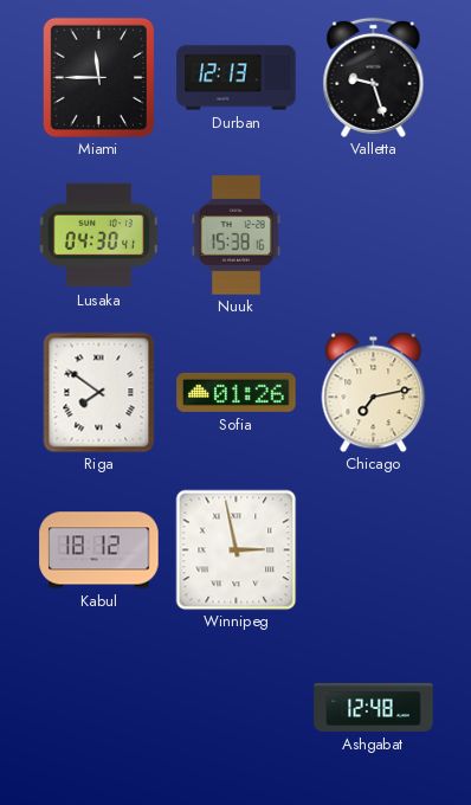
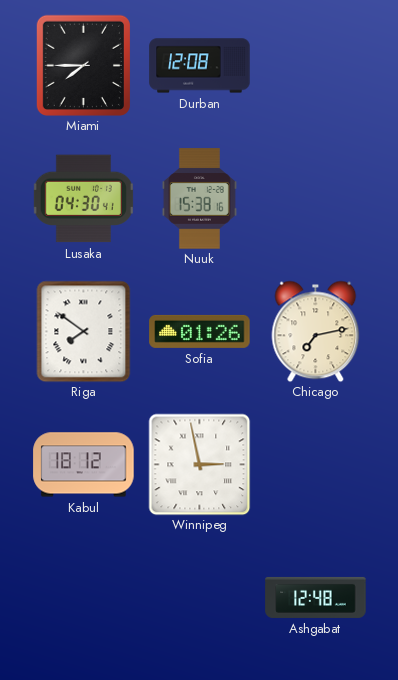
Miami: 11:45 -> 7:45
Durban: 12:13 -> 12:08
Valletta: 9:27 -> none
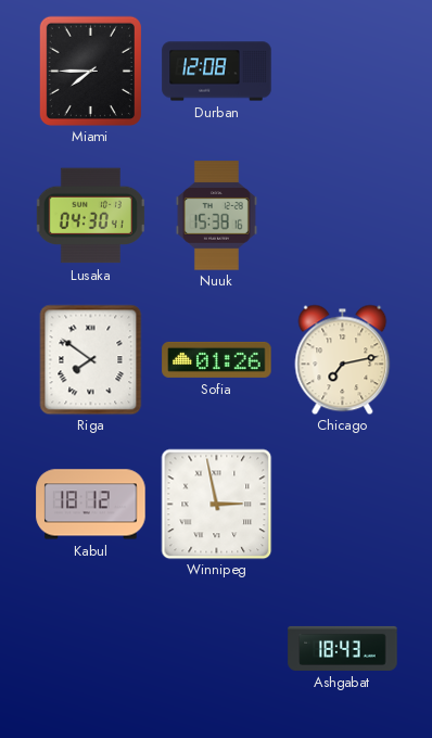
Ashgabat: 12:48 -> 18:43
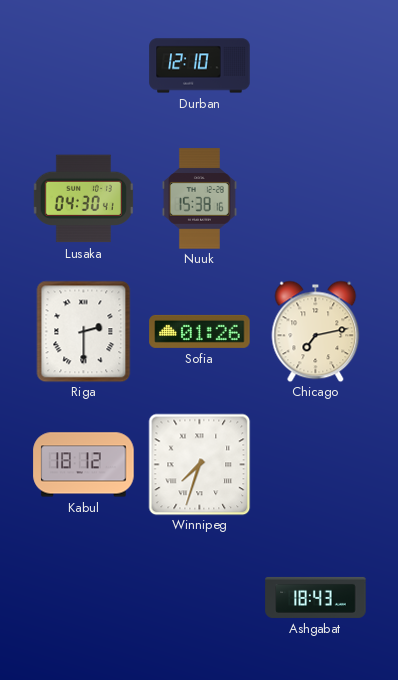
Miami: 7:45 -> none
Durban: 12:08 -> 12:10
Riga: 7:51 -> 2:30
Winnipeg: 2:58 -> 7:33
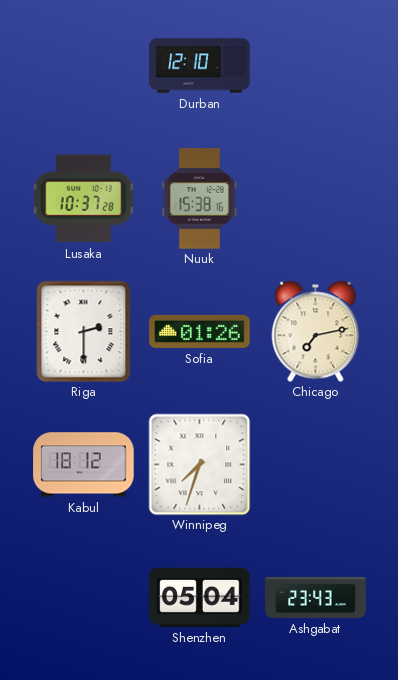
Lusaka: 04:30 -> 10:37
Shenzhen: none -> 05:04
Ashgabat: 18:43 -> 23:43
